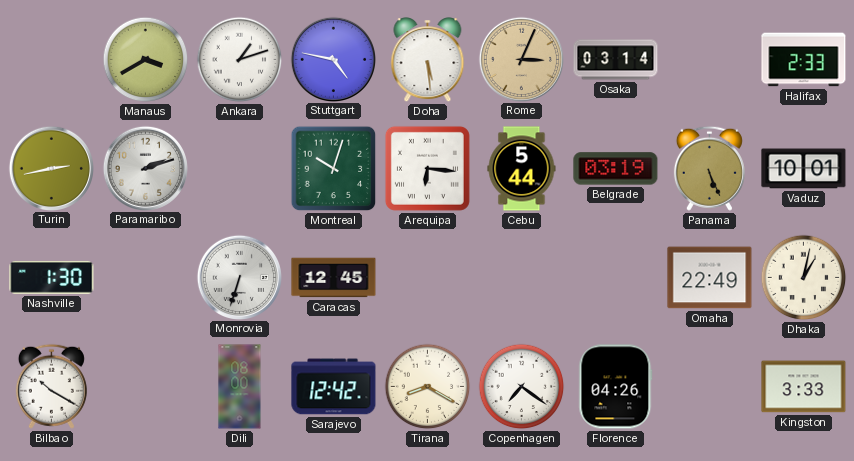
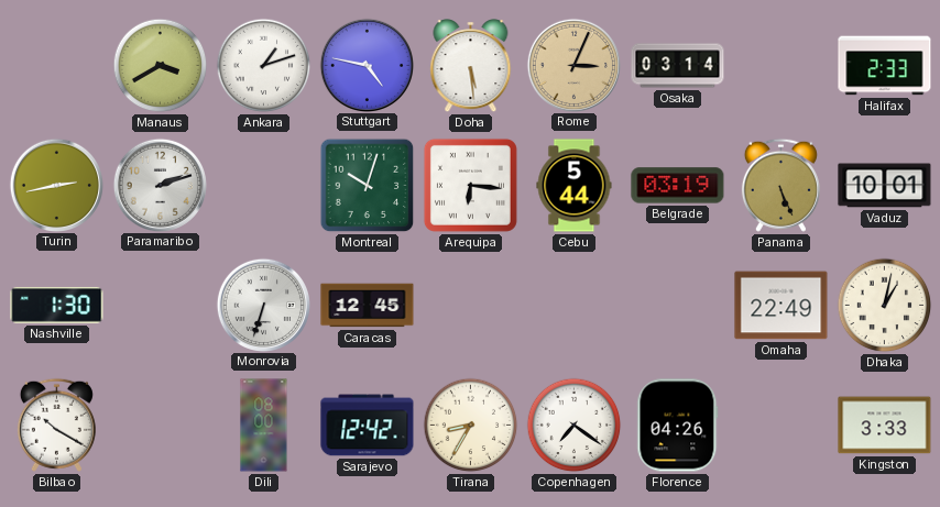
Tirana: 8:20 -> 8:35
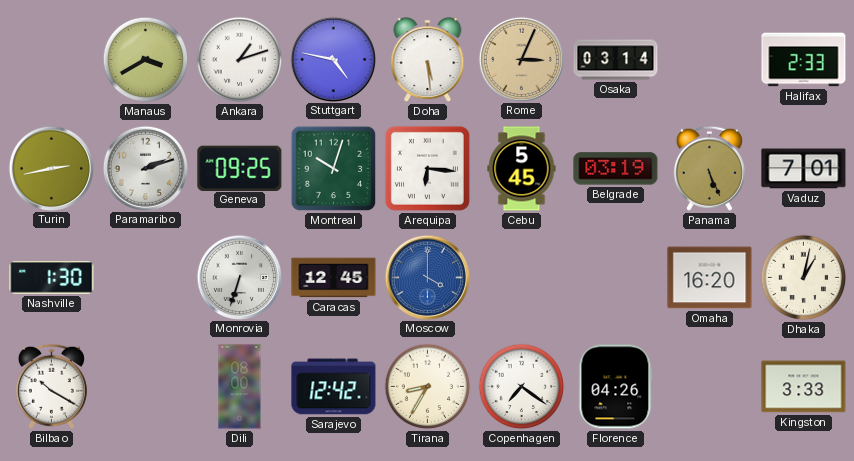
Geneva: none -> 09:25
Cebu: 5:44 -> 5:45
Vaduz: 10:01 -> 7:01
Moscow: none -> 4:00
Omaha: 22:49 -> 16:20
